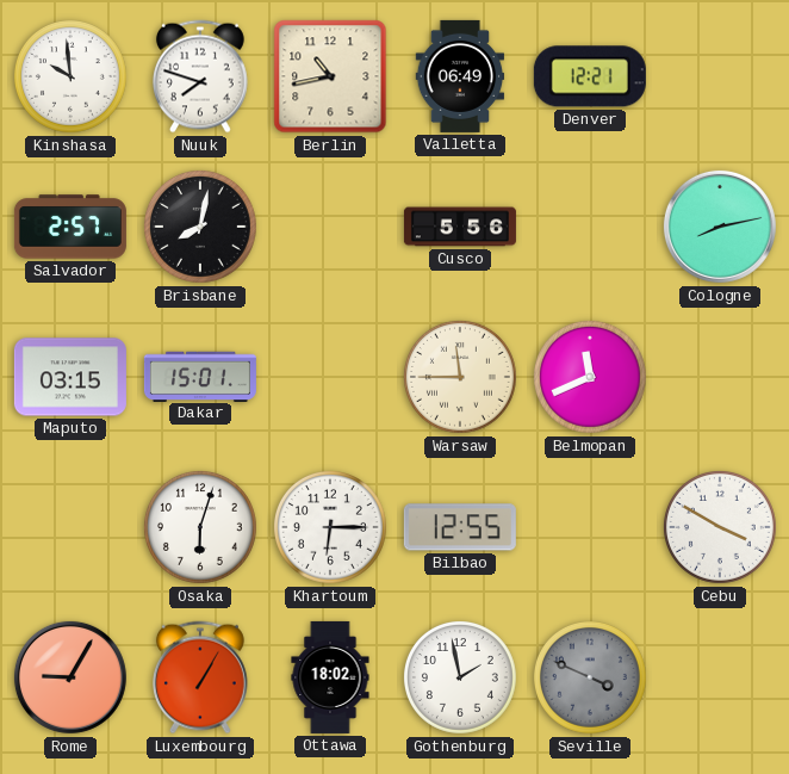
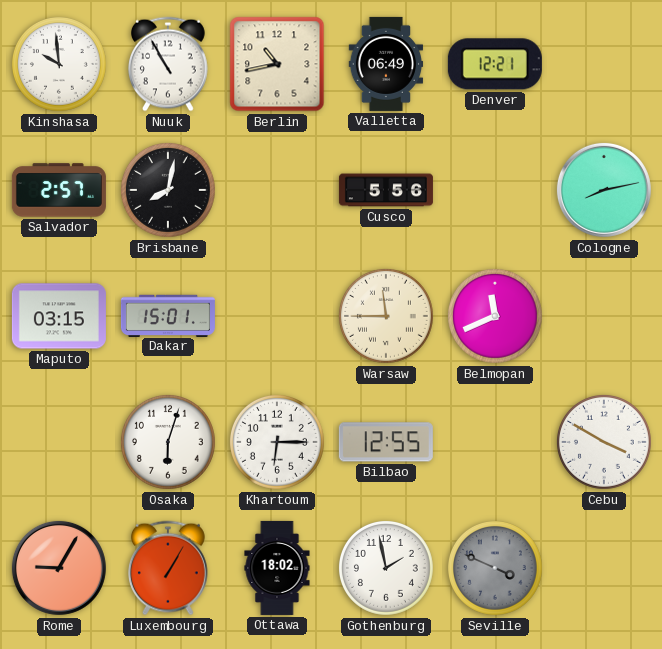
Nuuk: 7:48 -> 10:55
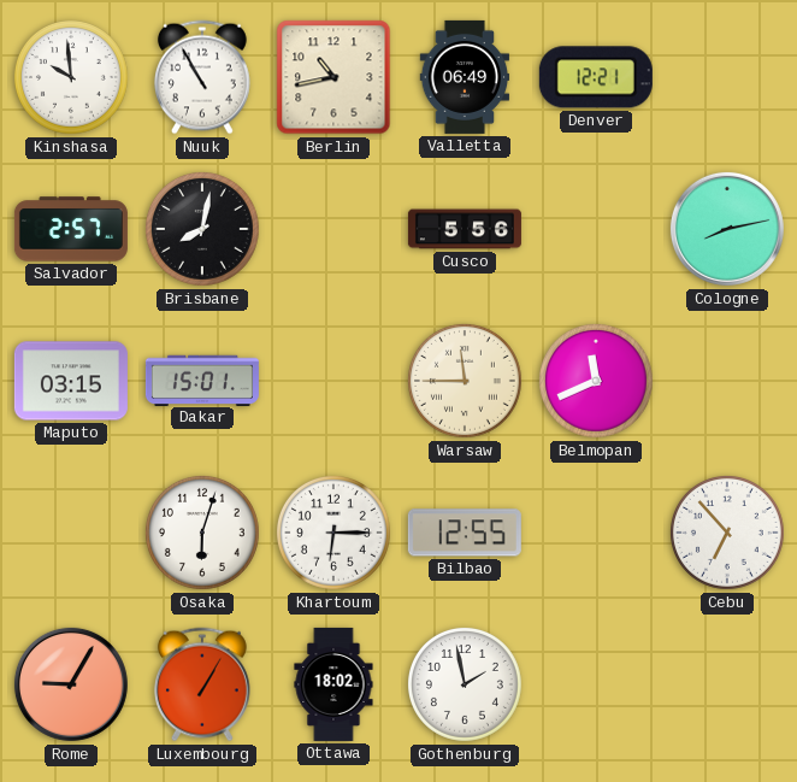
Cebu: 3:50 -> 6:53
Seville: 3:49 -> none
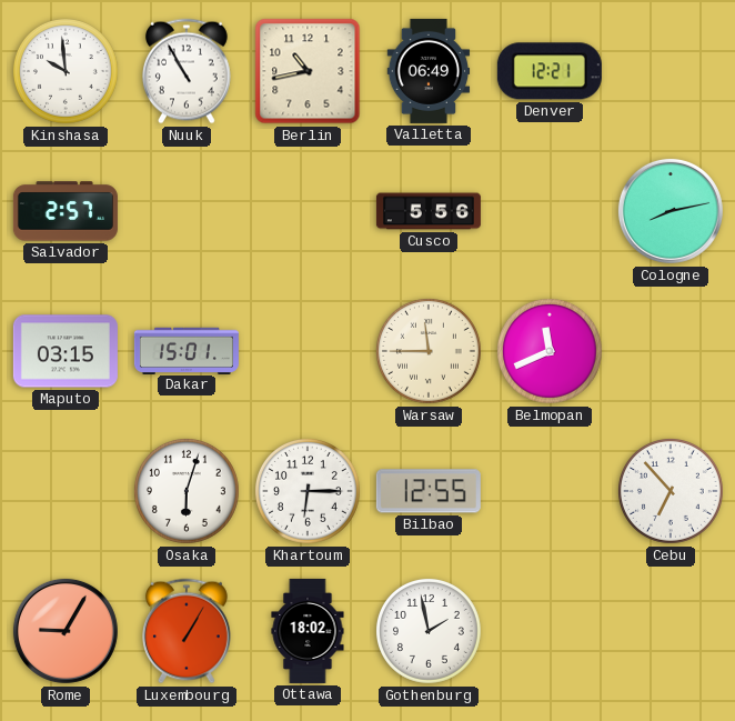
Brisbane: 8:02 -> none
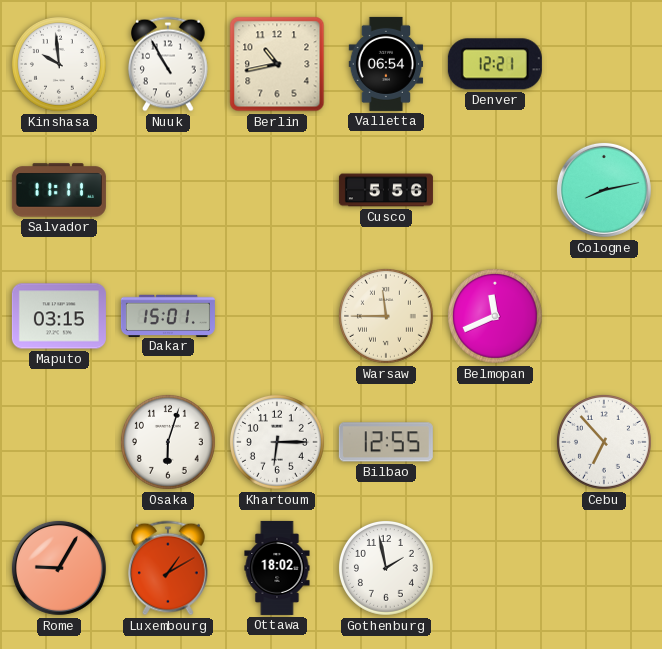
Valletta: 06:49 -> 06:54
Salvador: 2:57 -> 11:11
Luxembourg: 1:05 -> 1:10
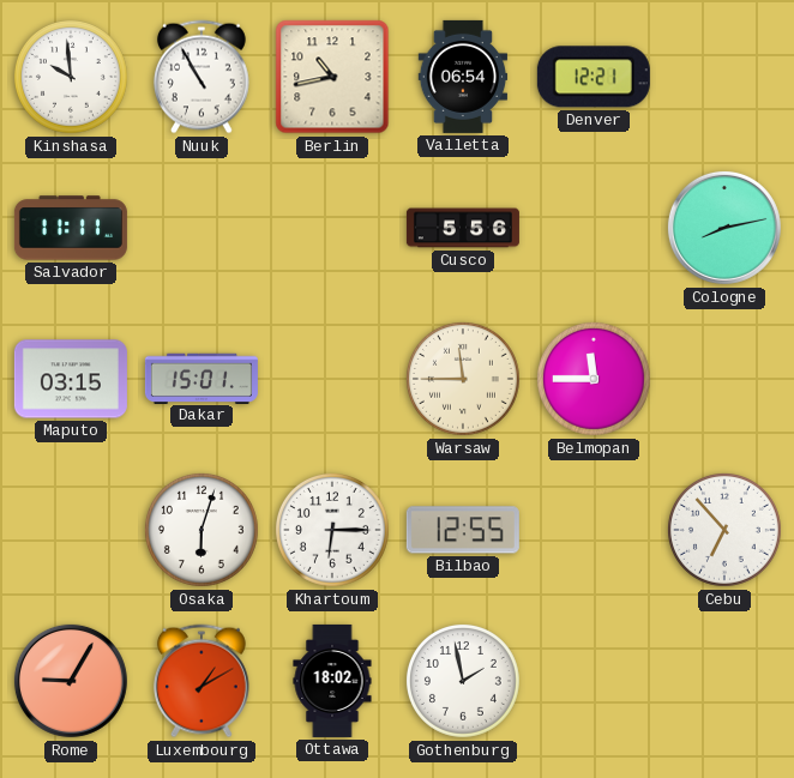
Belmopan: 11:41 -> 11:45
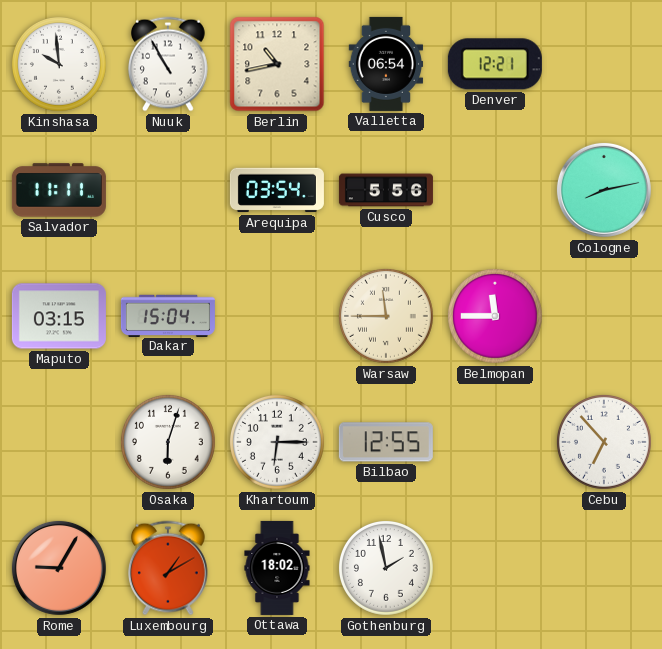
Arequipa: none -> 03:54
Dakar: 15:01 -> 15:04
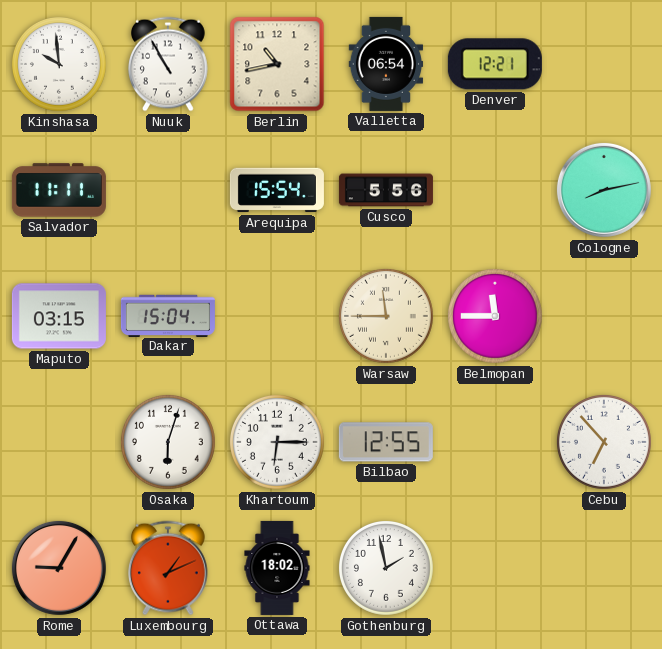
Arequipa: 03:54 -> 15:54
Luxembourg: 1:10 -> 1:11
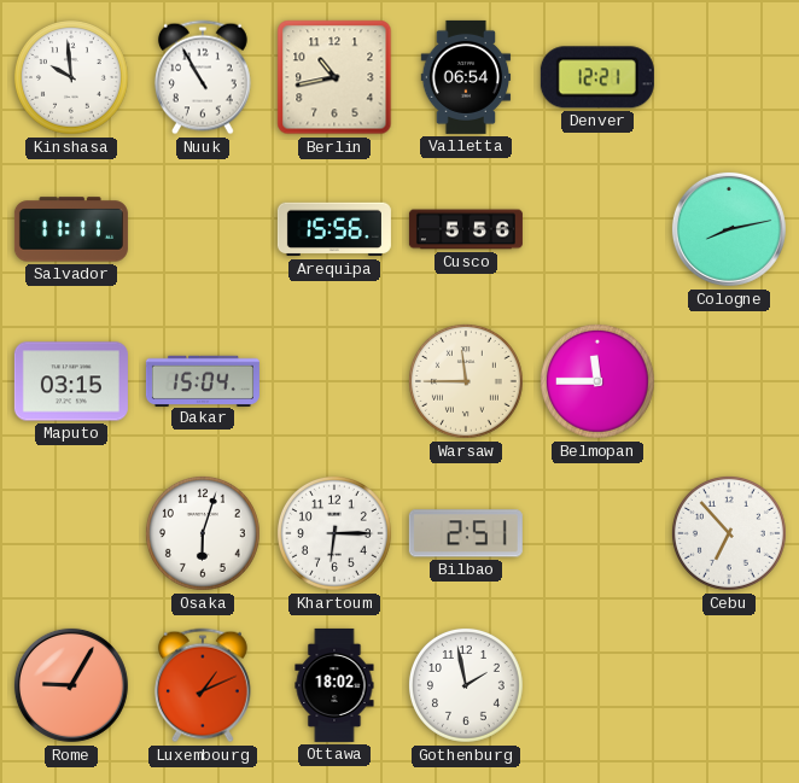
Arequipa: 15:54 -> 15:56
Bilbao: 12:55 -> 2:51
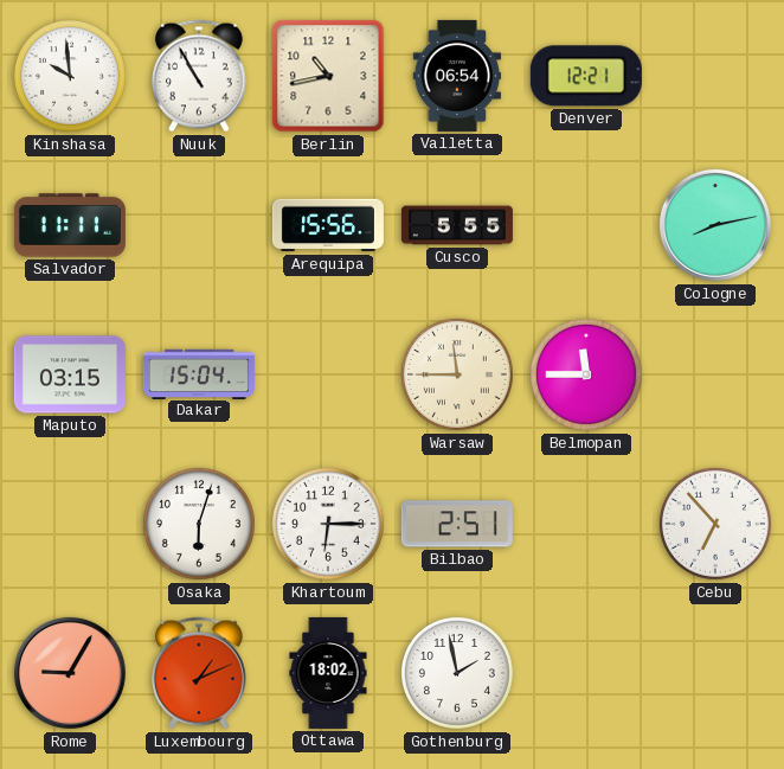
Cusco: 5:56 -> 5:55
